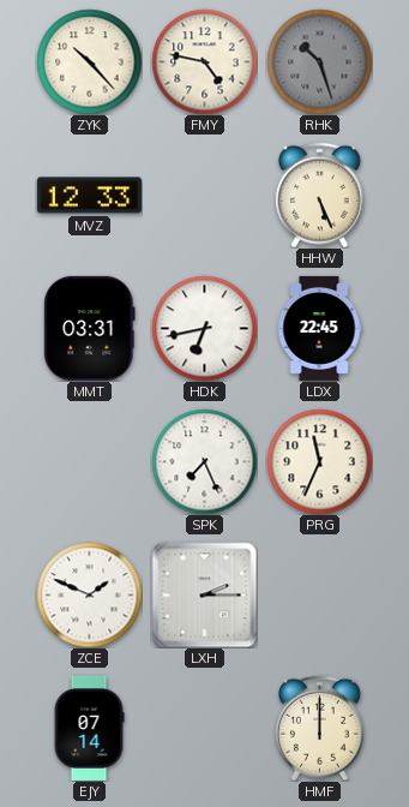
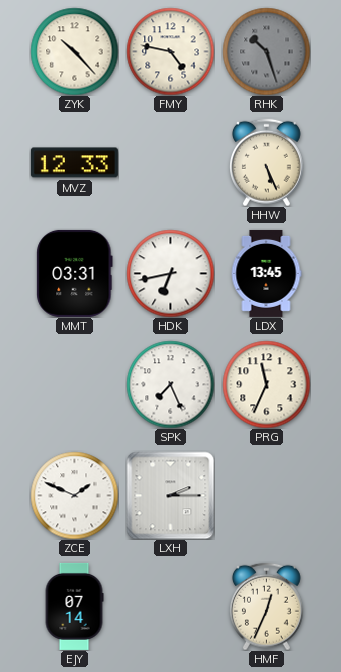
LDX: 22:45 -> 13:45
HMF: 12:00 -> 12:34
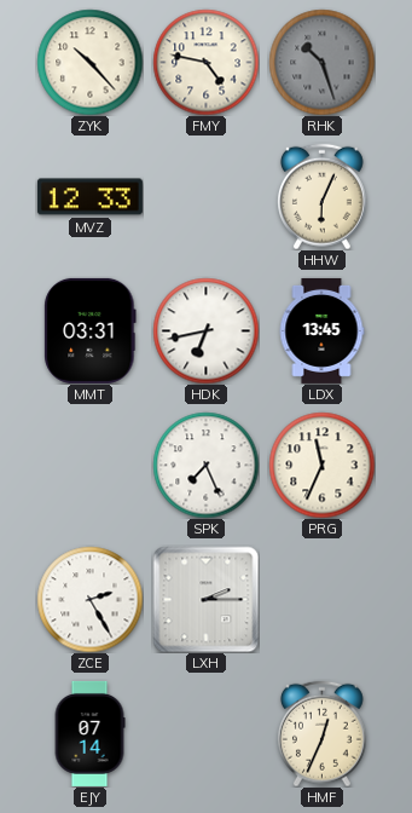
HHW: 5:26 -> 6:04
ZCE: 1:49 -> 2:25
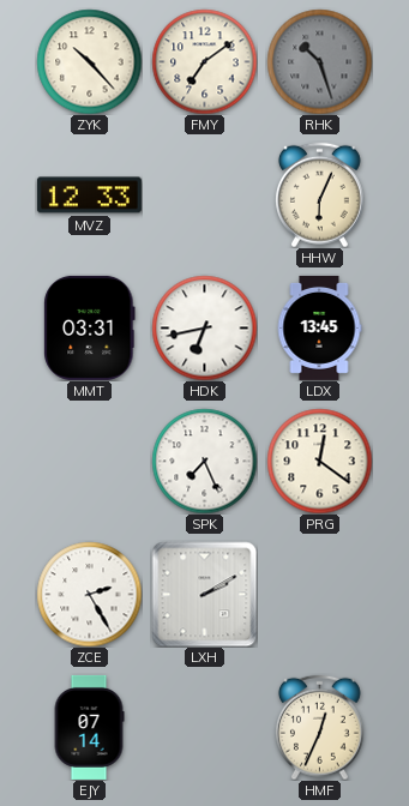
FMY: 4:47 -> 7:09
PRG: 11:34 -> 12:21
LXH: 2:15 -> 2:10
